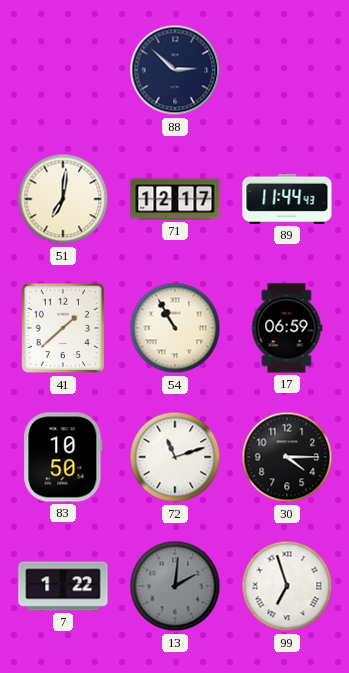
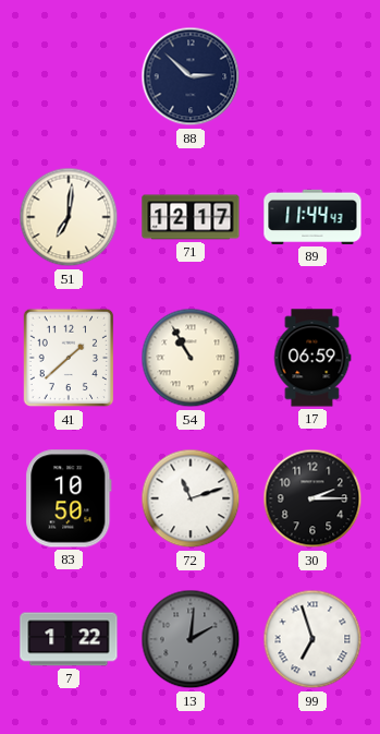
30: 4:15 -> 2:15
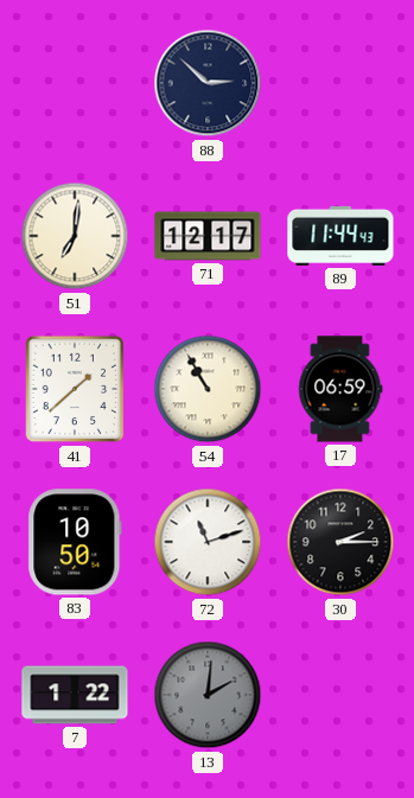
99: 6:57 -> none
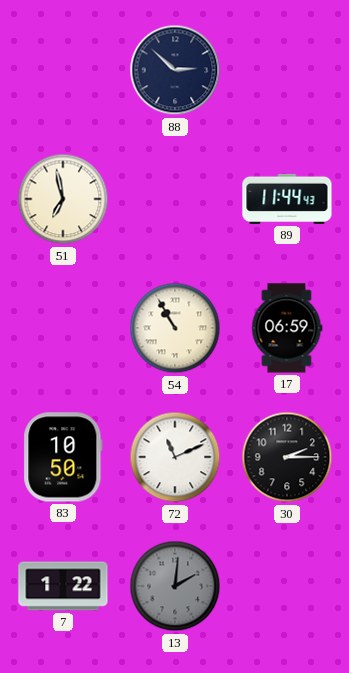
51: 7:01 -> 6:58
71: 12:17 -> none
41: 1:38 -> none
72: 11:12 -> 11:11
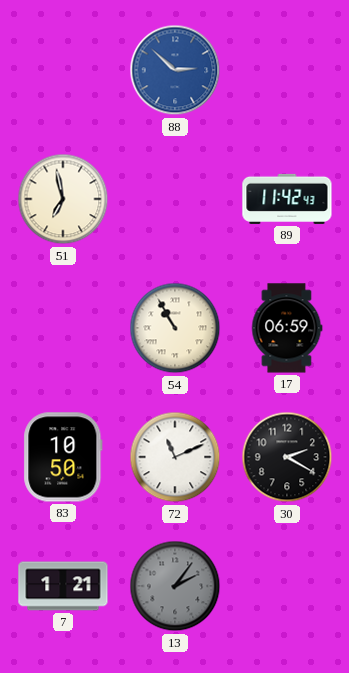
88 dial: navy -> blue
89: 11:44 -> 11:42
30: 2:15 -> 2:20
7: 1:22 -> 1:21
13: 2:01 -> 2:06
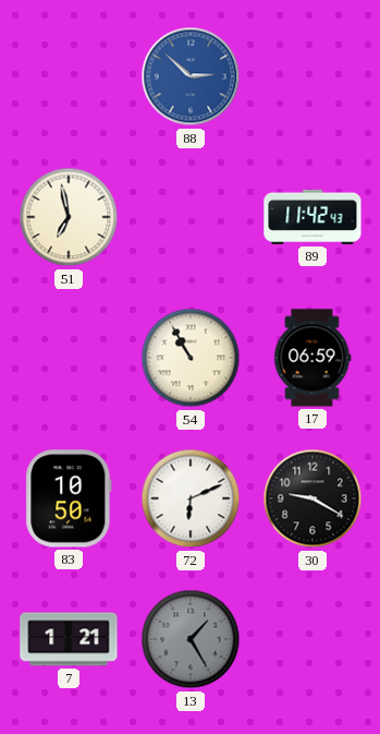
72: 11:11 -> 6:11
30: 2:20 -> 9:20
13: 2:06 -> 1:25
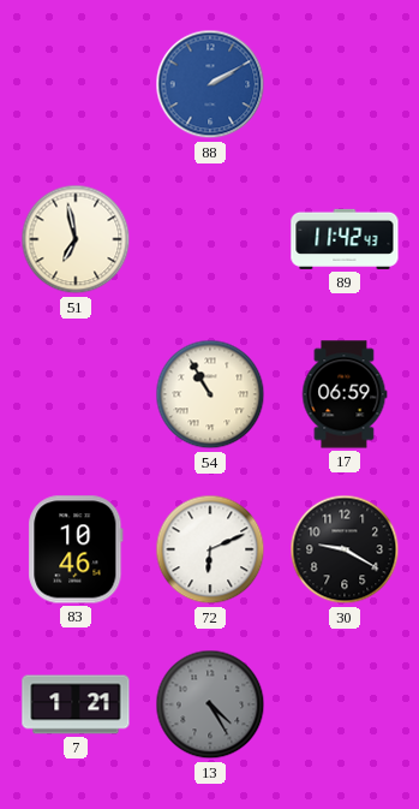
88: 2:52 -> 2:10
83: 10:50 -> 10:46
13: 1:25 -> 4:25
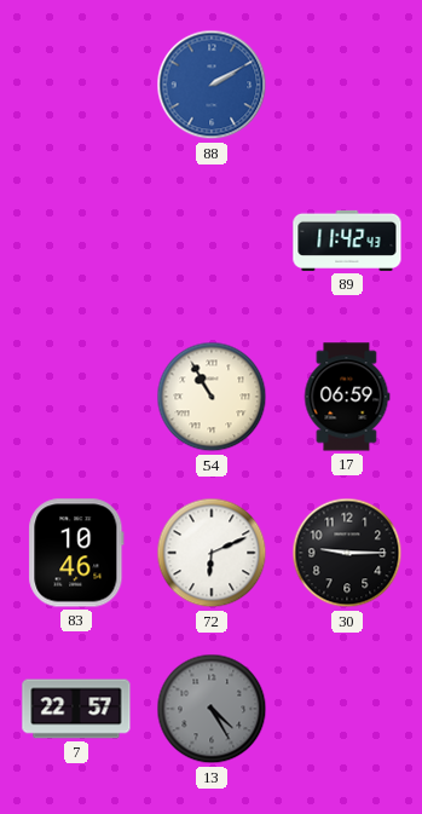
51: 6:58 -> none
30: 9:20 -> 9:15
7: 1:21 -> 22:57
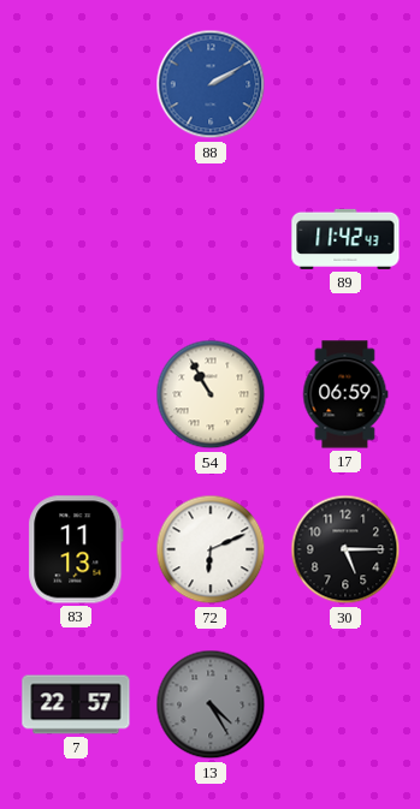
83: 10:46 -> 11:13
30: 9:15 -> 5:15
